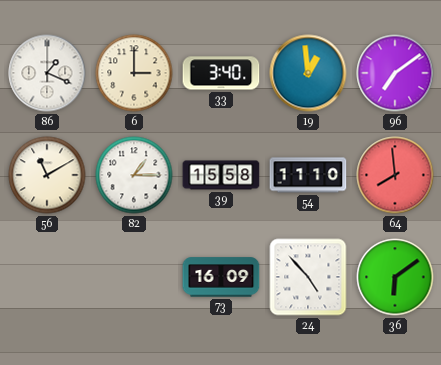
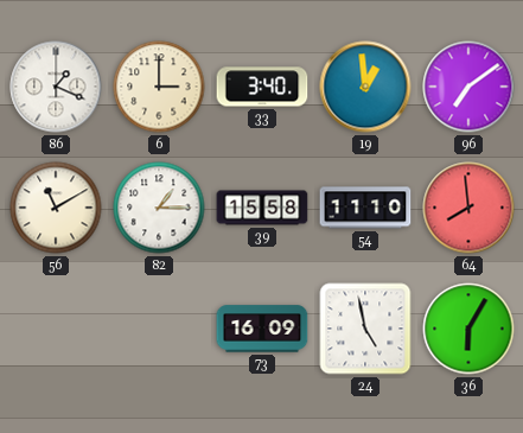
24: 4:53 -> 4:58
36: 6:09 -> 6:05
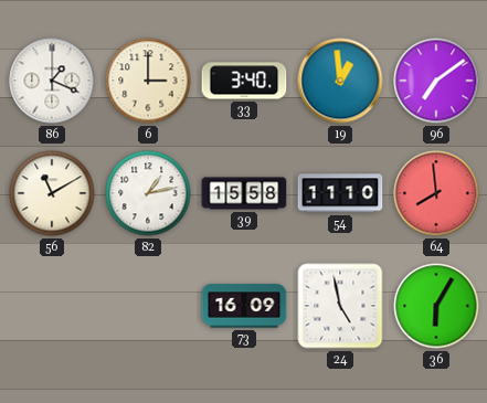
82: 1:15 -> 1:13
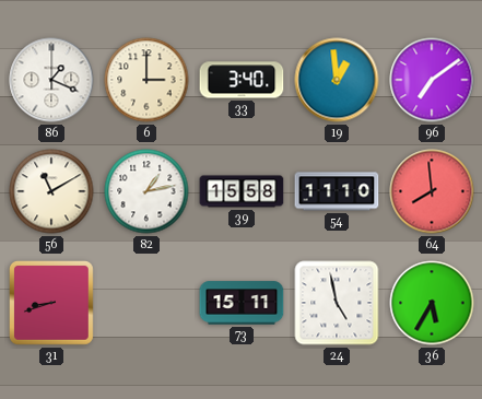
31: none -> 8:42
73: 16:09 -> 15:11
36: 6:05 -> 5:35
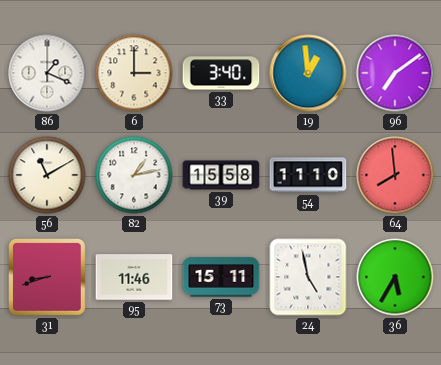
95: none -> 11:46
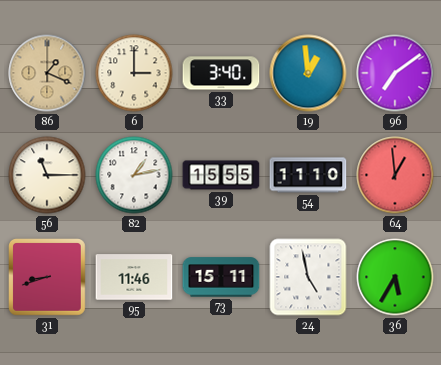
86 dial: white -> champagne
56: 11:10 -> 11:15
39: 15:58 -> 15:55
64: 7:59 -> 12:59
